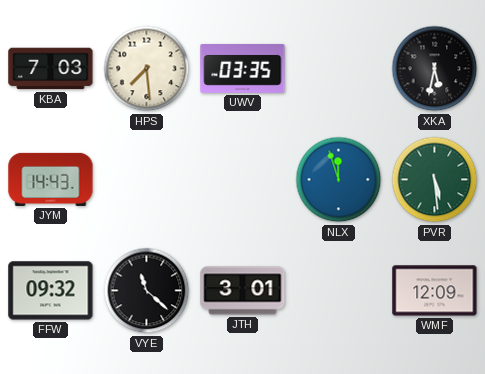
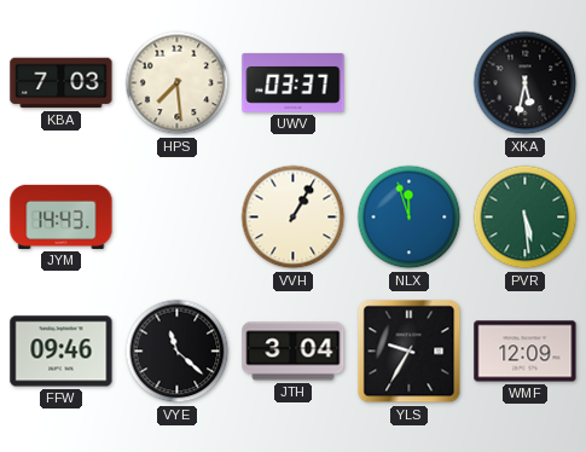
UWV: 03:35 -> 03:37
VVH: none -> 1:05
FFW: 09:32 -> 09:46
JTH: 3:01 -> 3:04
YLS: none -> 9:35
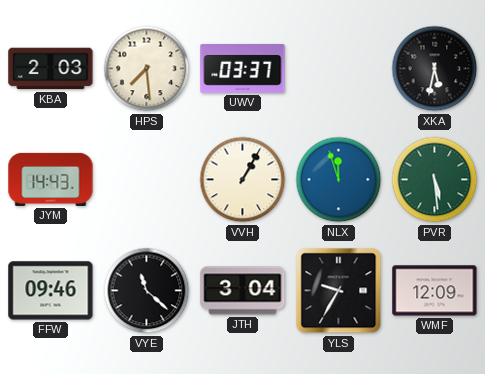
KBA: 7:03 -> 2:03
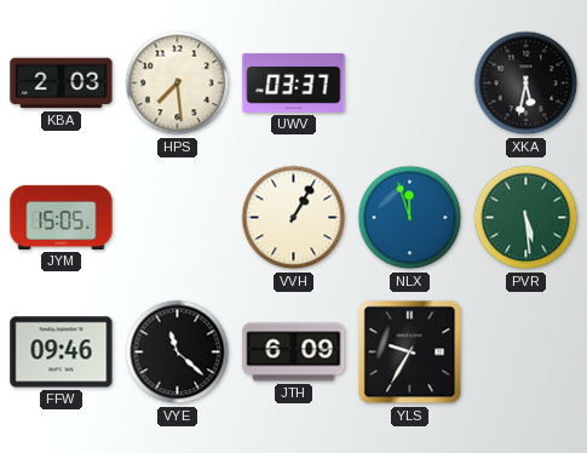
JYM: 14:43 -> 15:05
JTH: 3:04 -> 6:09
WMF: 12:09 -> none
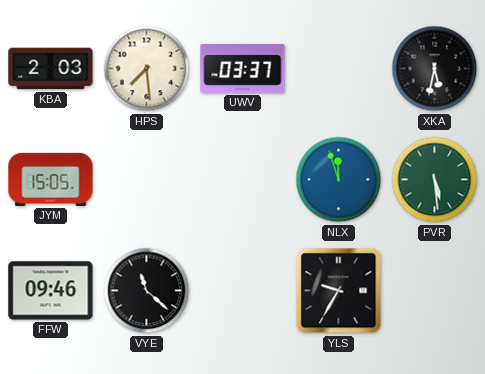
VVH: 1:05 -> none
JTH: 6:09 -> none
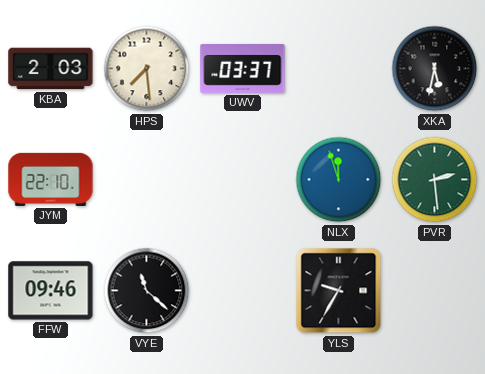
JYM: 15:05 -> 22:10
PVR: 5:29 -> 2:29
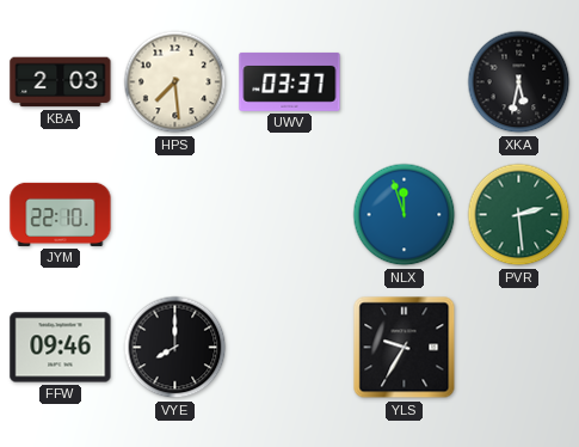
VYE: 11:22 -> 8:00
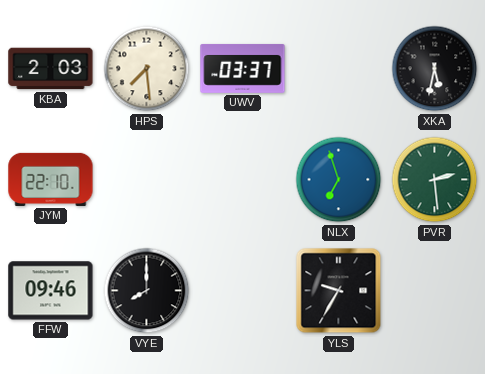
NLX: 11:57 -> 6:57
